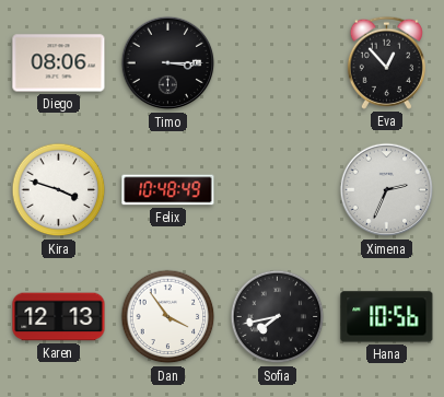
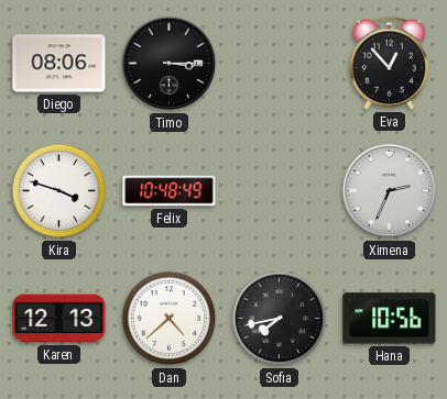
Dan: 3:54 -> 4:38
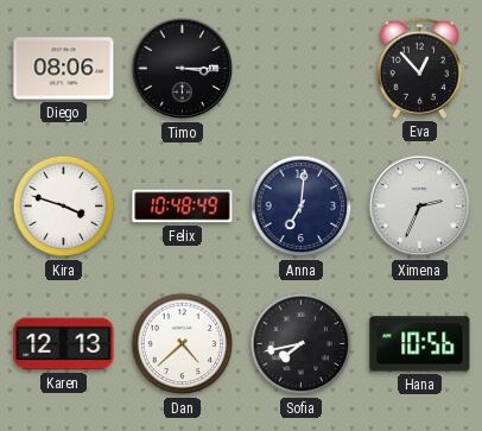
Anna: none -> 7:01
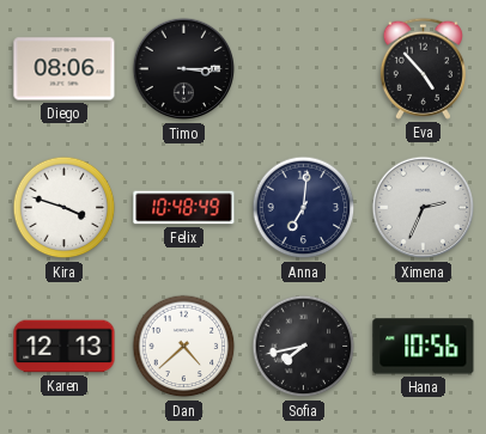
Eva: 12:53 -> 4:53
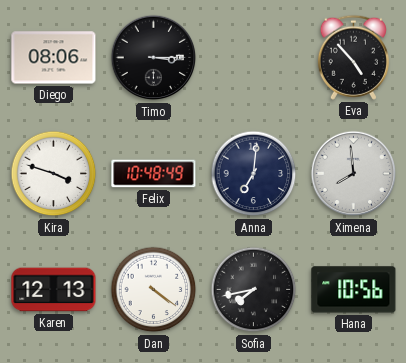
Ximena: 2:34 -> 7:59
Dan: 4:38 -> 4:21
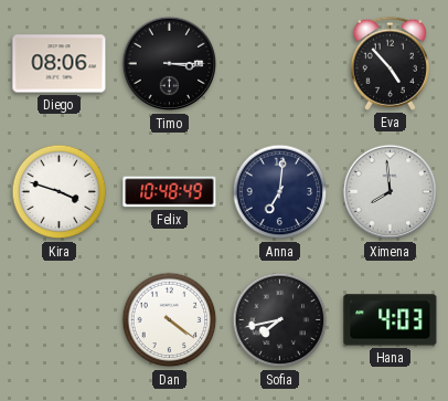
Karen: 12:13 -> none
Hana: 10:56 -> 4:03
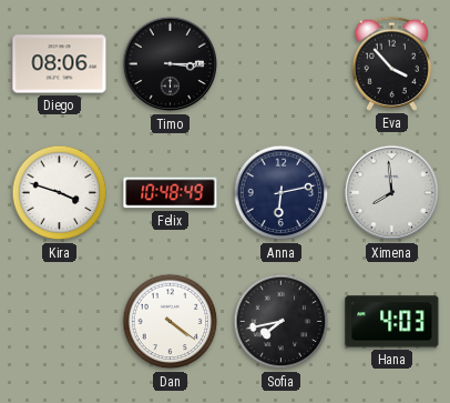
Eva: 4:53 -> 3:53
Anna: 7:01 -> 6:13
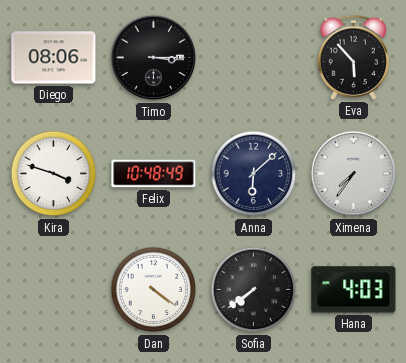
Eva: 3:53 -> 5:53
Anna: 6:13 -> 6:08
Ximena: 7:59 -> 7:36
Sofia: 7:43 -> 7:39
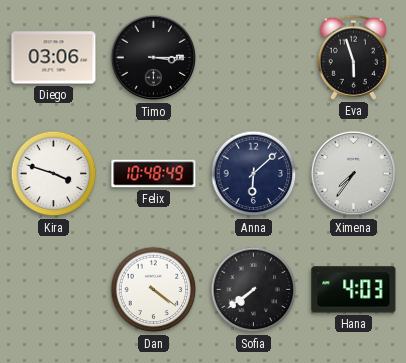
Diego: 08:06 -> 03:06
Eva: 5:53 -> 5:57
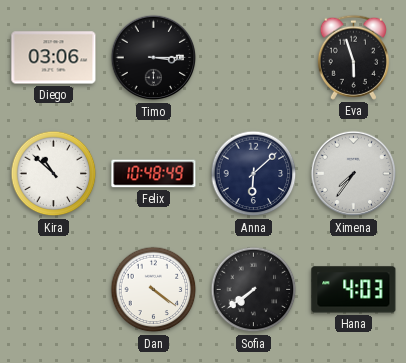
Kira: 3:48 -> 10:52
